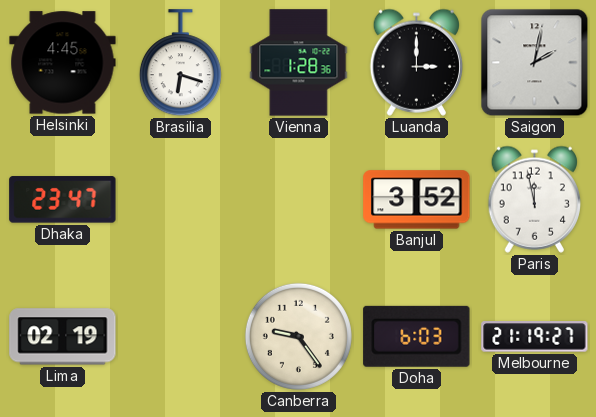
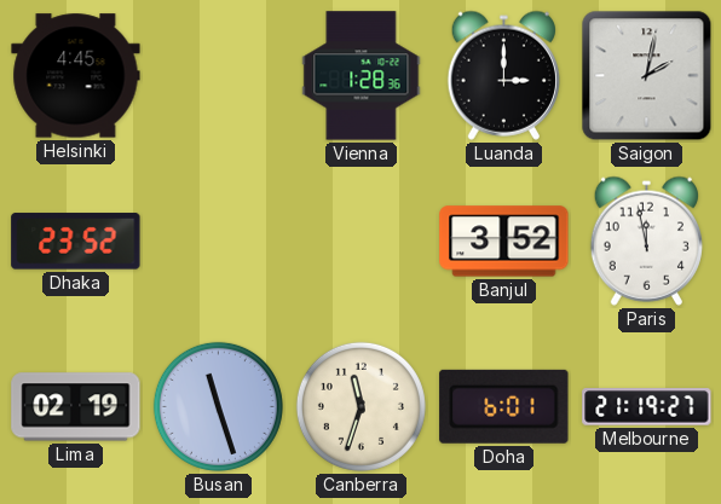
Brasilia: 6:18 -> none
Dhaka: 23:47 -> 23:52
Busan: none -> 11:27
Canberra: 9:24 -> 11:33
Doha: 6:03 -> 6:01
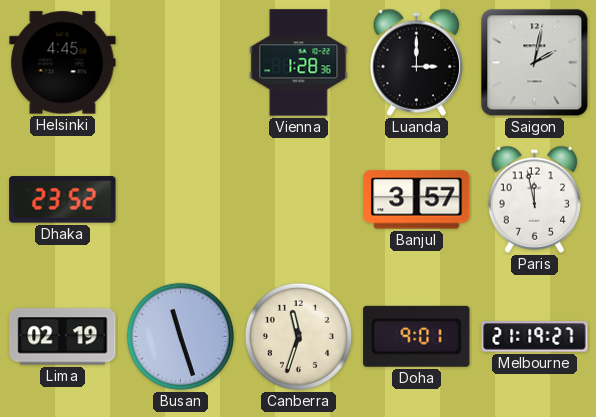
Banjul: 3:52 -> 3:57
Doha: 6:01 -> 9:01
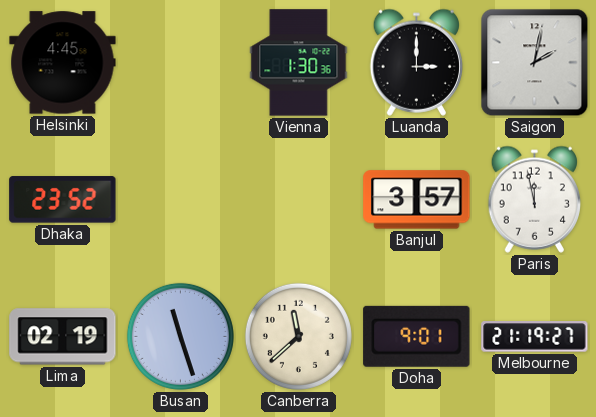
Vienna: 1:28 -> 1:30
Canberra: 11:33 -> 11:38
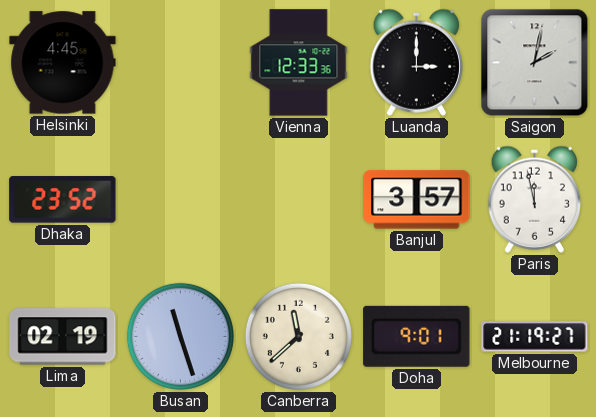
Vienna: 1:30 -> 12:33
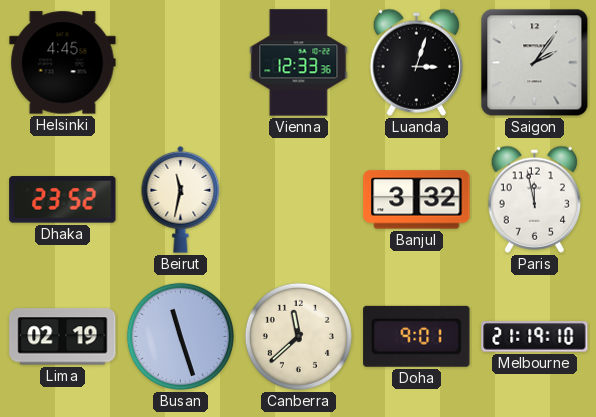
Luanda: 3:00 -> 3:03
Saigon: 2:02 -> 2:06
Beirut: none -> 11:32
Banjul: 3:57 -> 3:32
Melbourne: 21:19:27 -> 21:19:10
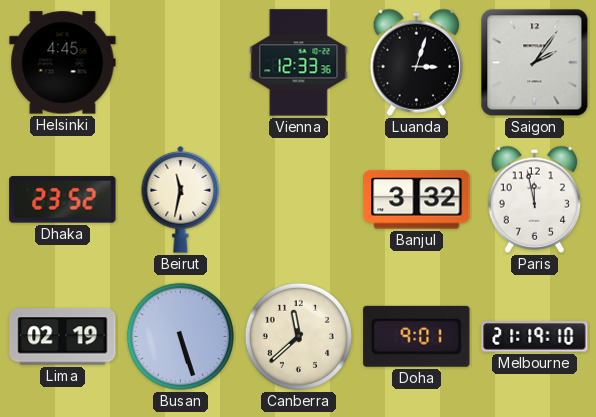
Busan: 11:27 -> 5:27
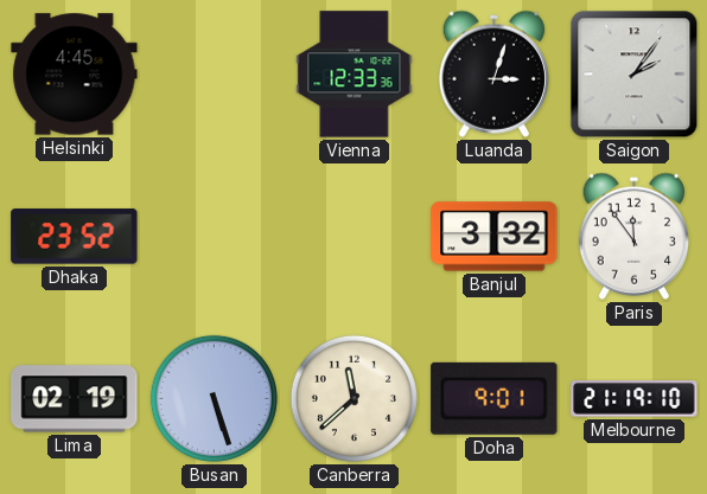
Beirut: 11:32 -> none
Paris: 11:58 -> 11:54
